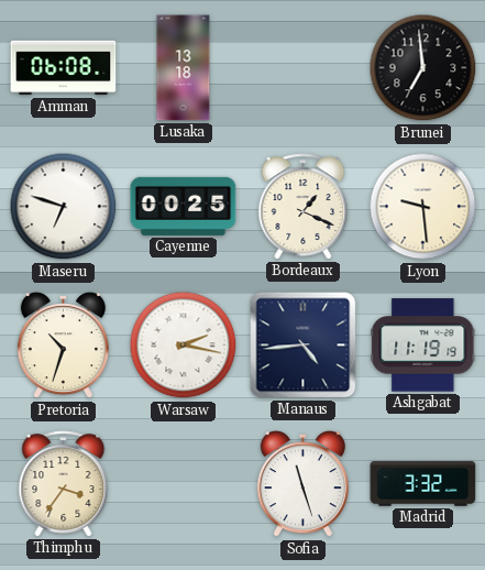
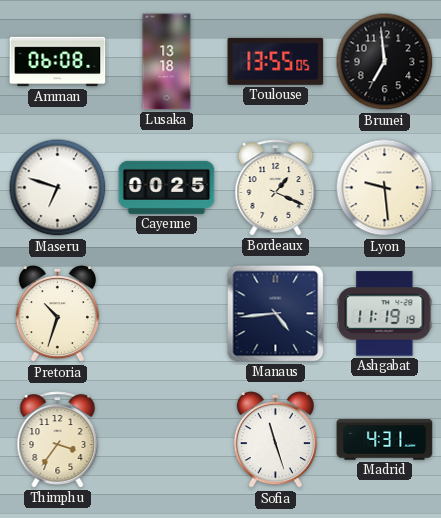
Toulouse: none -> 13:55
Warsaw: 2:17 -> none
Madrid: 3:32 -> 4:31
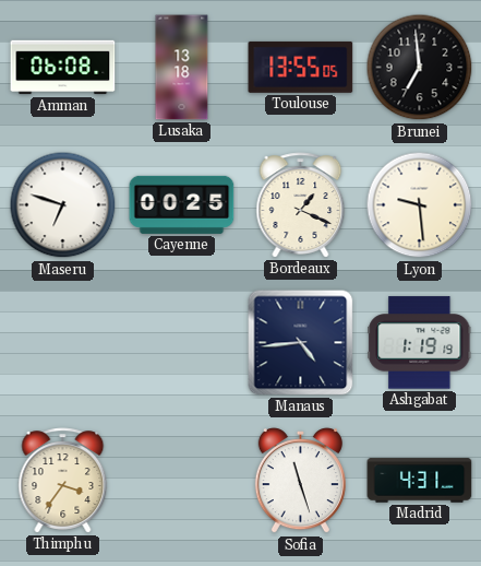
Pretoria: 10:33 -> none
Ashgabat: 11:19 -> 1:19
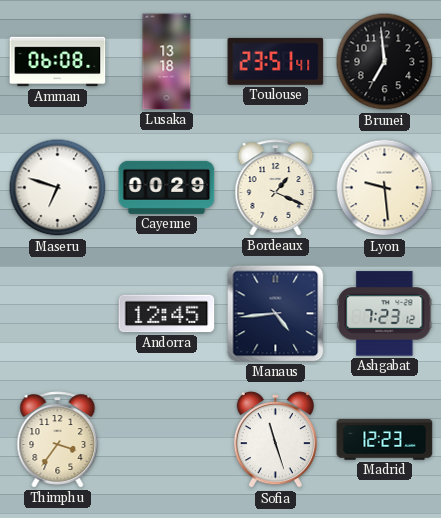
Toulouse: 13:55 -> 23:51
Cayenne: 00:25 -> 00:29
Andorra: none -> 12:45
Ashgabat: 1:19 -> 7:23
Madrid: 4:31 -> 12:23
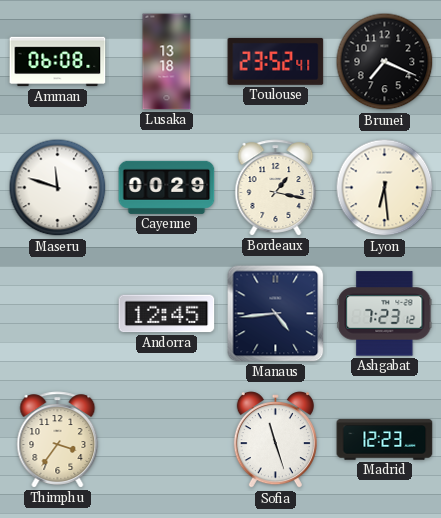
Toulouse: 23:51 -> 23:52
Brunei: 6:59 -> 7:19
Maseru: 6:48 -> 11:48
Bordeaux: 1:19 -> 1:17
Lyon: 9:29 -> 6:29
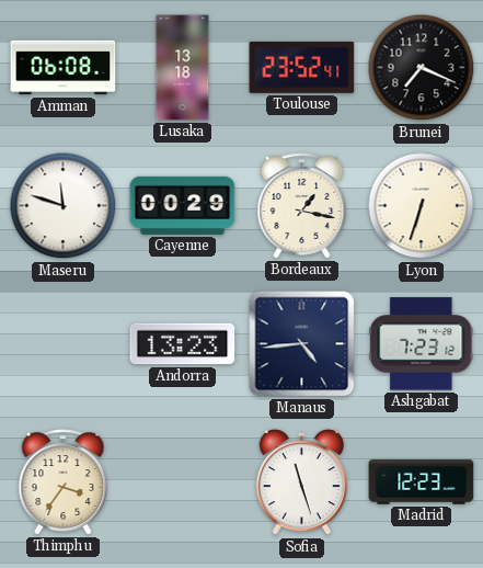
Lyon: 6:29 -> 6:33
Andorra: 12:45 -> 13:23
